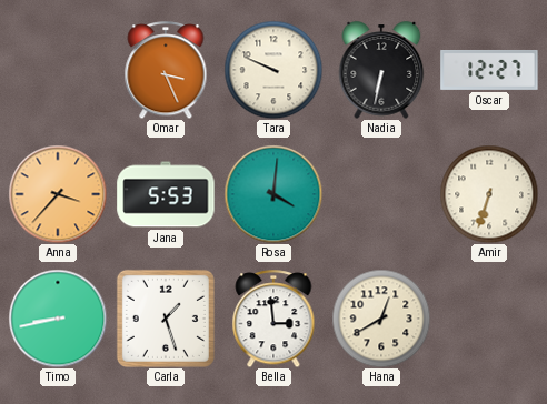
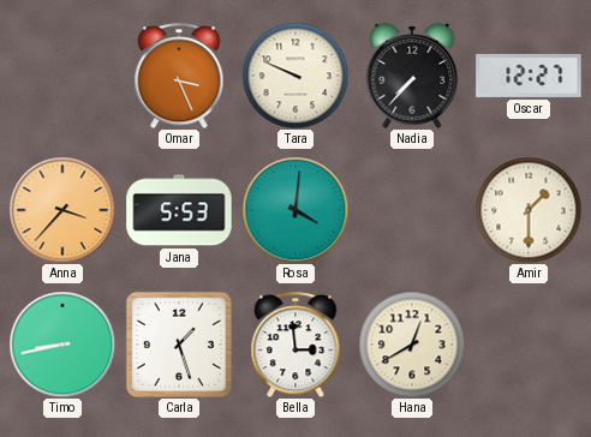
Nadia: 6:32 -> 7:37
Amir: 6:33 -> 1:30
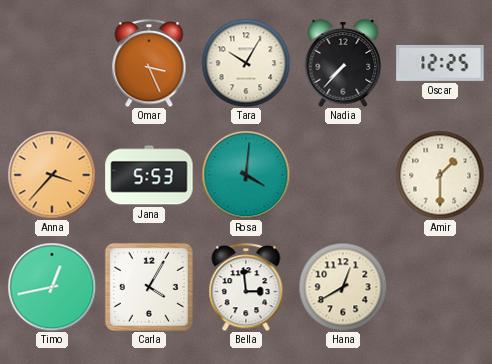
Tara: 9:49 -> 10:05
Oscar: 12:27 -> 12:25
Timo: 8:43 -> 12:43
Carla: 1:27 -> 4:05
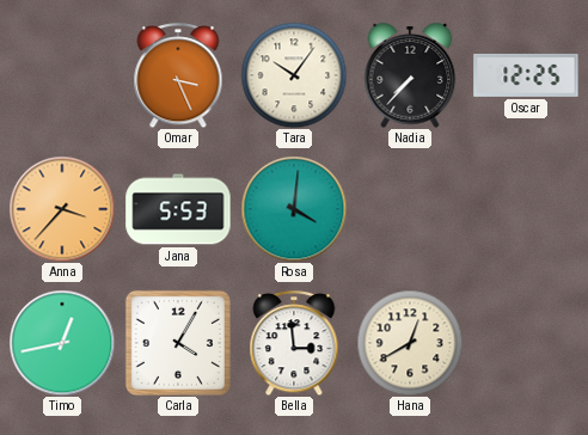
Tara: 10:05 -> 10:06
Amir: 1:30 -> none
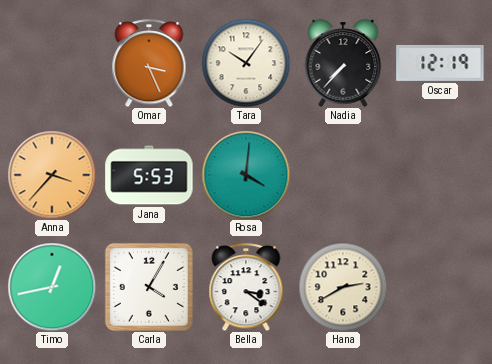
Oscar: 12:25 -> 12:19
Bella: 2:59 -> 3:21
Hana: 12:40 -> 2:40
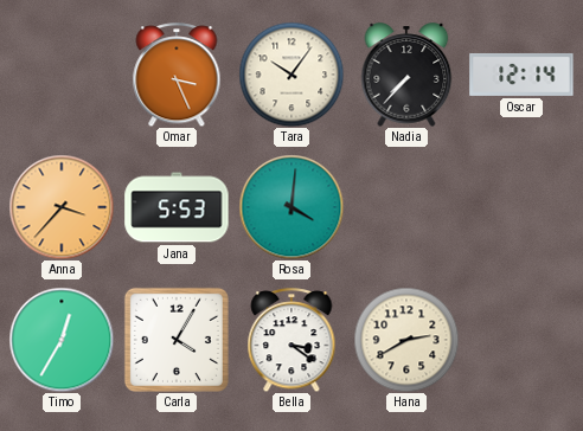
Oscar: 12:19 -> 12:14
Timo: 12:43 -> 12:35
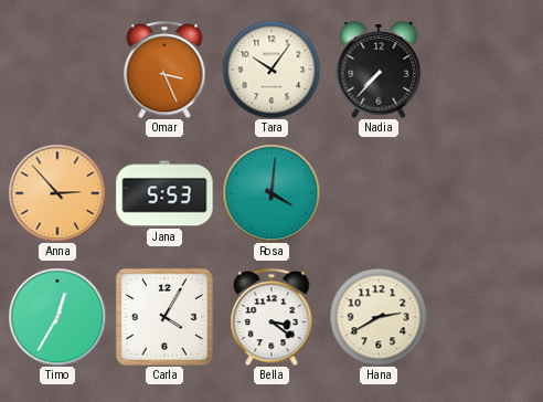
Oscar: 12:14 -> none
Anna: 3:37 -> 2:53
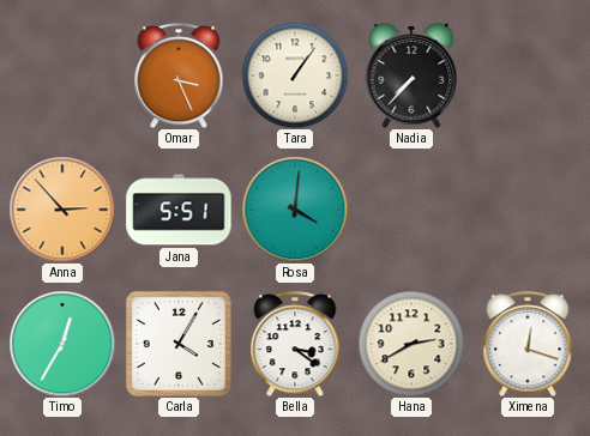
Tara: 10:06 -> 1:06
Jana: 5:53 -> 5:51
Ximena: none -> 12:18
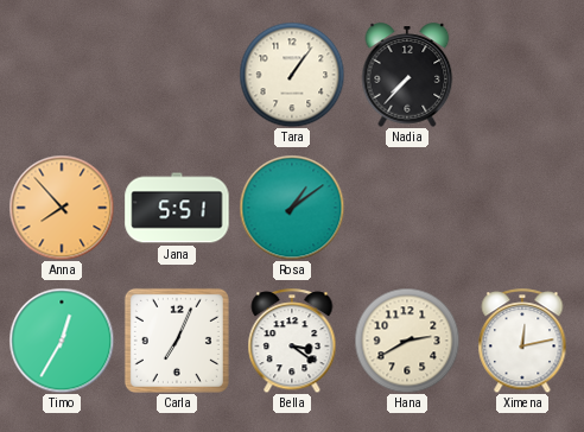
Omar: 3:26 -> none
Anna: 2:53 -> 7:53
Rosa: 4:01 -> 1:09
Carla: 4:05 -> 7:04
Ximena: 12:18 -> 12:13
